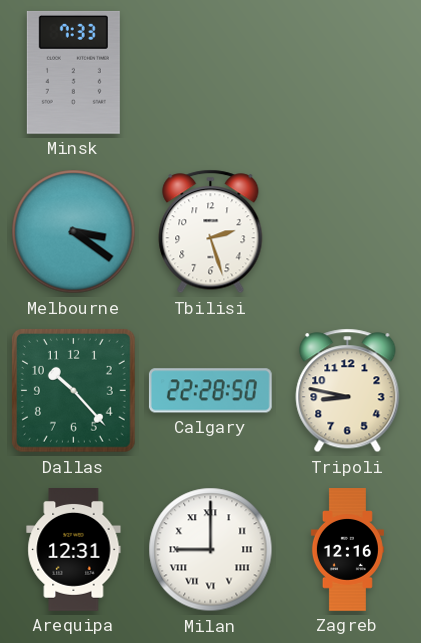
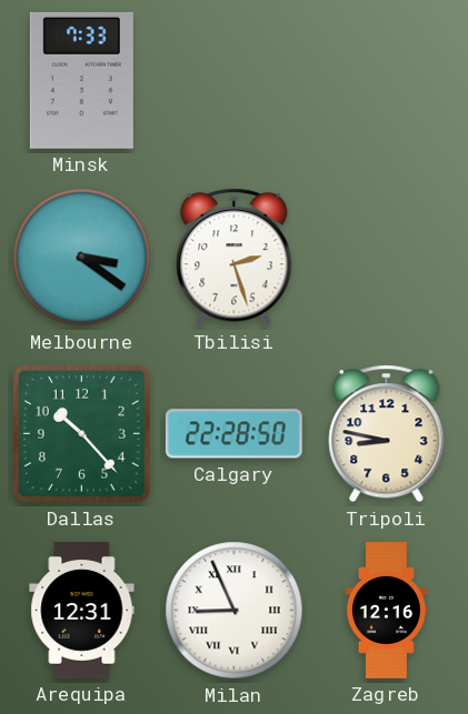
Milan: 9:00 -> 8:56
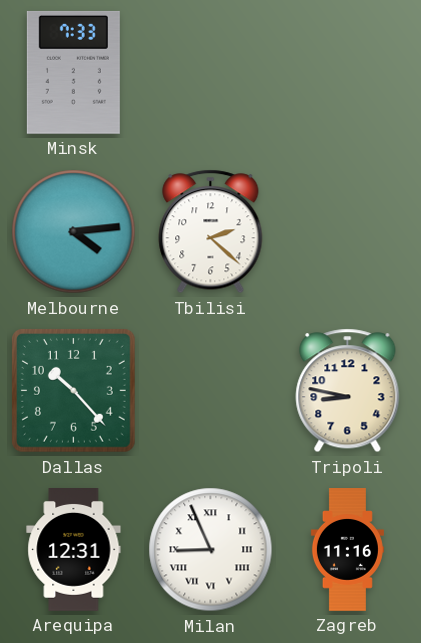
Melbourne: 3:21 -> 4:14
Tbilisi: 2:27 -> 2:22
Calgary: 22:28 -> none
Zagreb: 12:16 -> 11:16
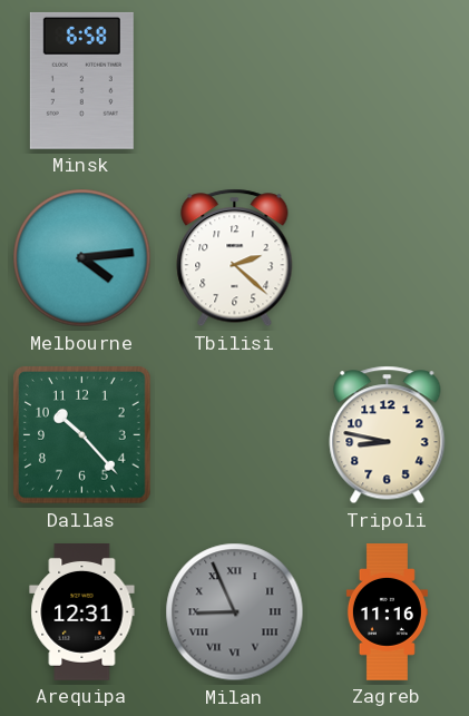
Minsk: 7:33 -> 6:58
Milan dial: white -> grey
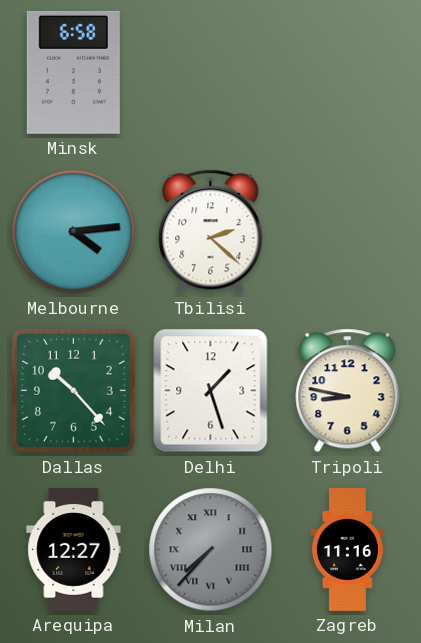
Delhi: none -> 1:27
Arequipa: 12:31 -> 12:27
Milan: 8:56 -> 7:37
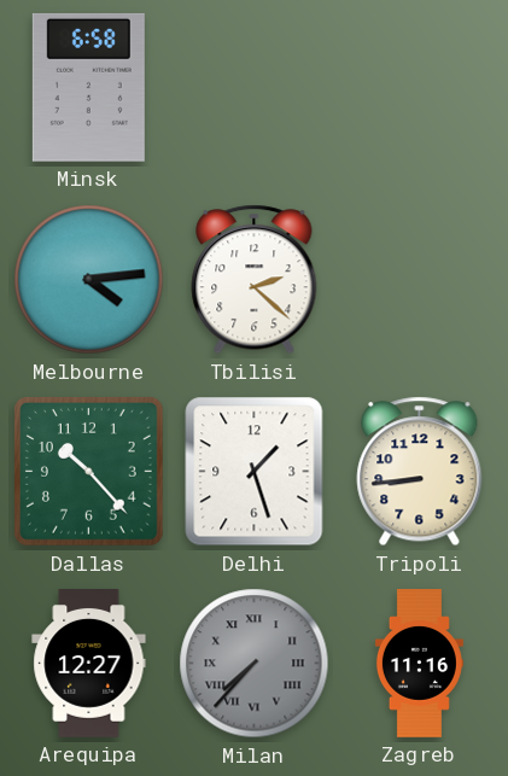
Tripoli: 8:47 -> 8:44
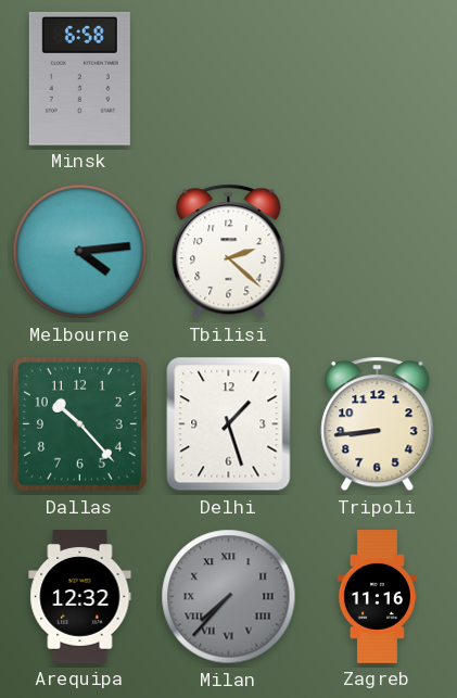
Arequipa: 12:27 -> 12:32
